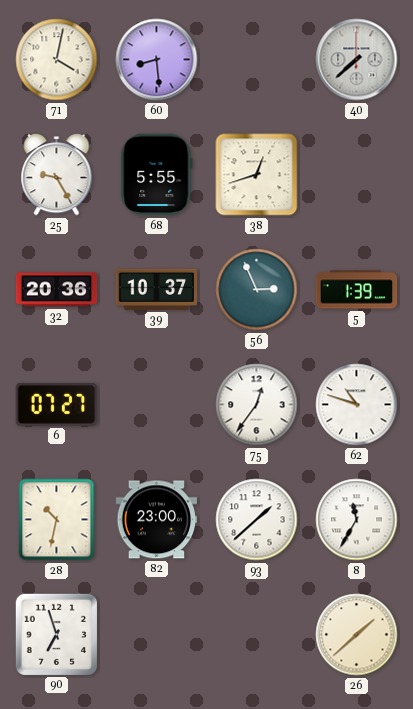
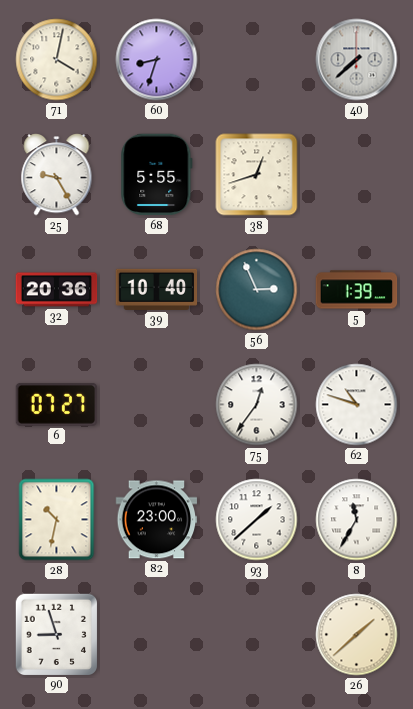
60: 8:29 -> 8:33
39: 10:37 -> 10:40
90: 6:57 -> 8:57
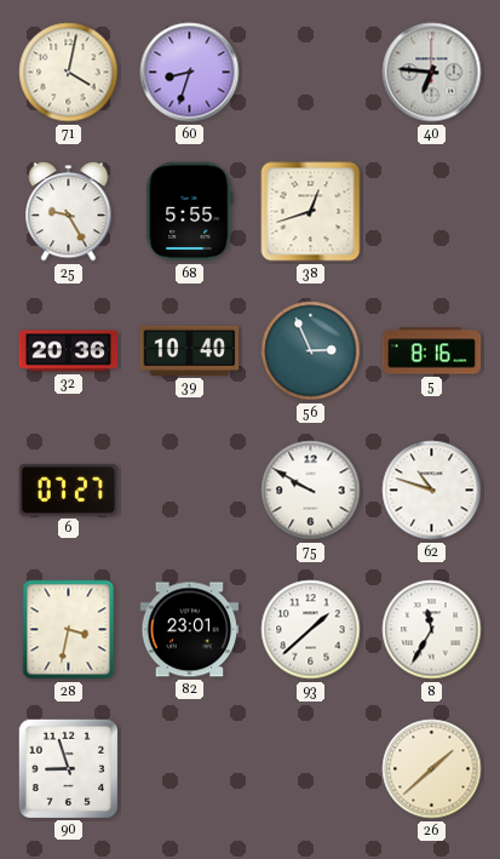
40: 7:38 -> 6:46
5: 1:39 -> 8:16
75: 12:36 -> 9:50
28: 10:32 -> 3:32
82: 23:00 -> 23:01
